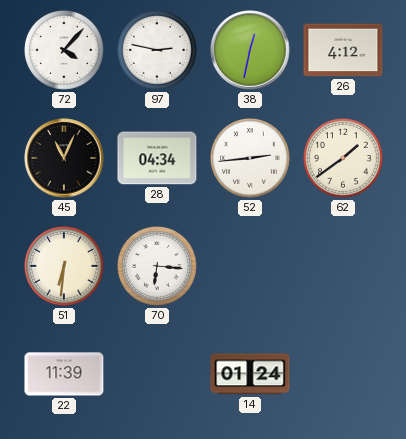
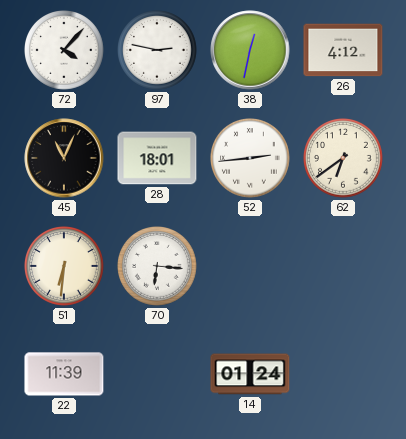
28: 04:34 -> 18:01
62: 1:39 -> 6:39
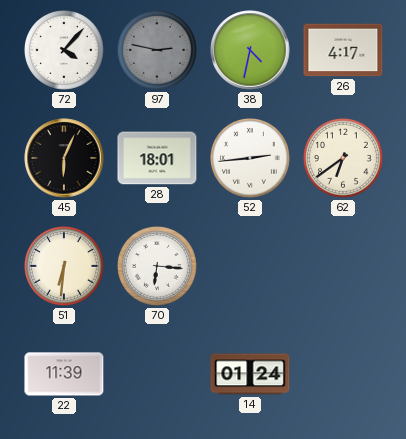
97 dial: white -> grey
38: 12:32 -> 4:32
26: 4:12 -> 4:17
45: 11:04 -> 6:04
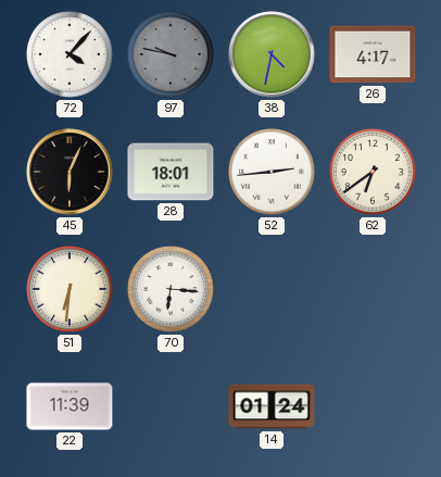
97: 2:47 -> 9:47
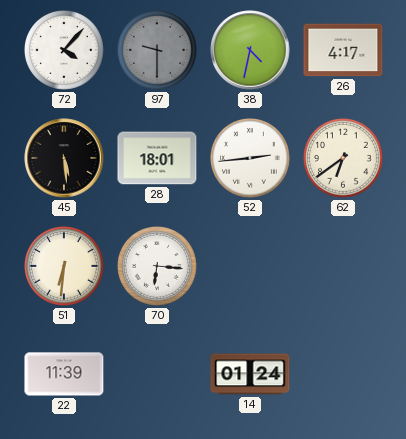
97: 9:47 -> 9:30
45: 6:04 -> 5:29
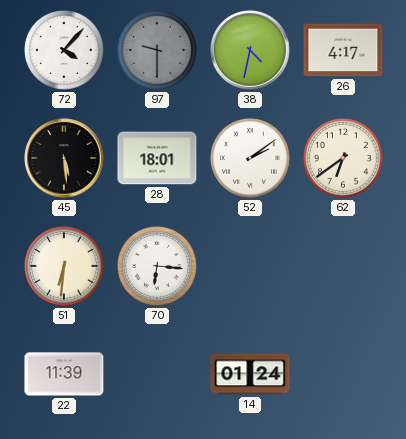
52: 2:44 -> 2:09
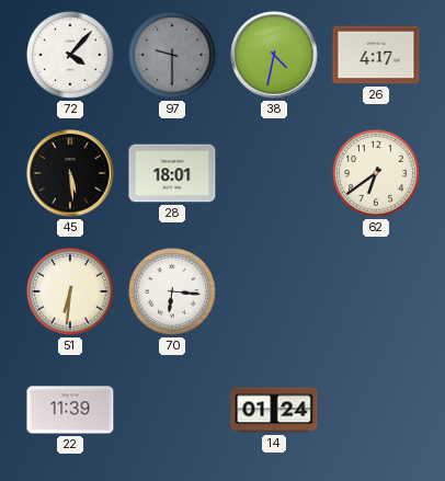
52: 2:09 -> none
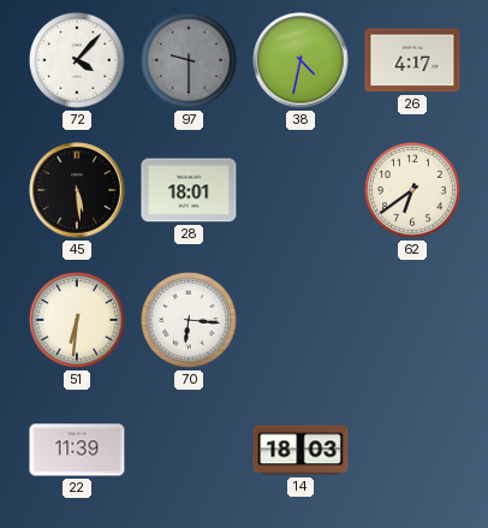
14: 01:24 -> 18:03
